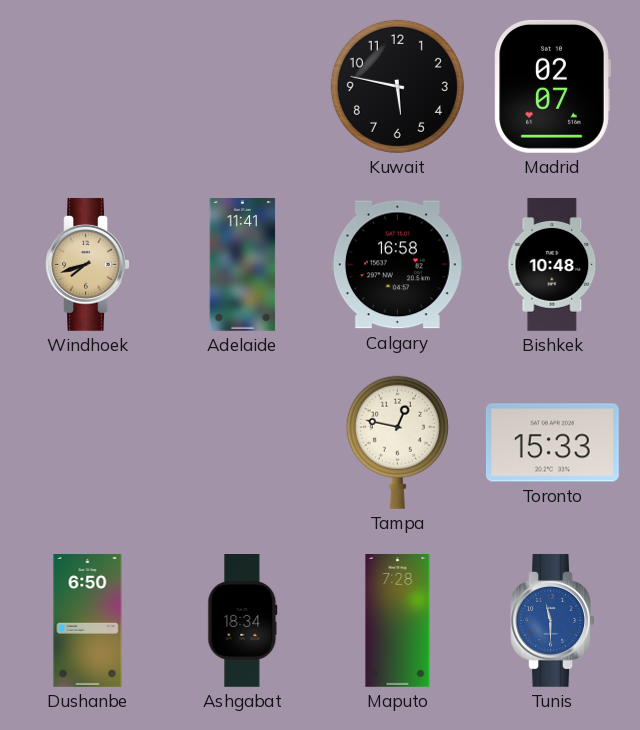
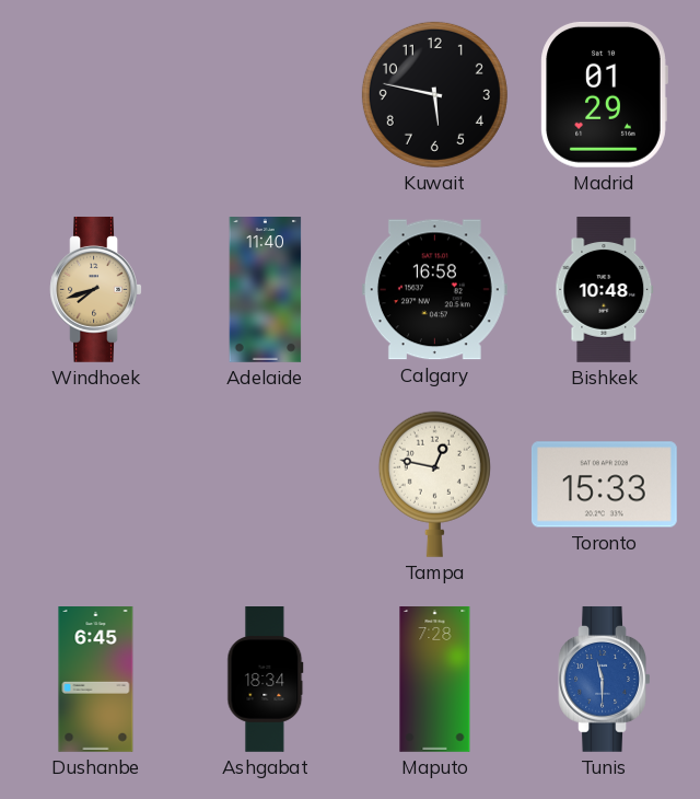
Madrid: 02:07 -> 01:29
Adelaide: 11:41 -> 11:40
Dushanbe: 6:50 -> 6:45
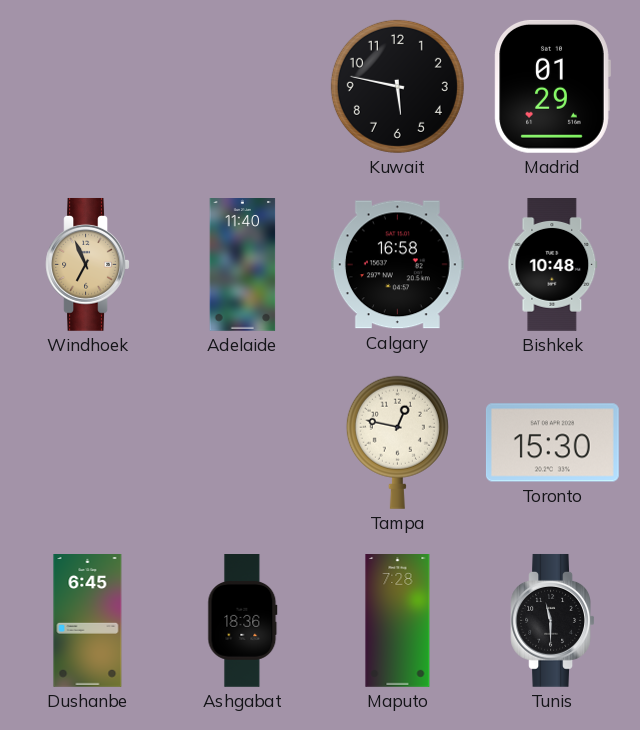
Windhoek: 7:42 -> 6:56
Toronto: 15:33 -> 15:30
Ashgabat: 18:34 -> 18:36
Tunis dial: blue -> black
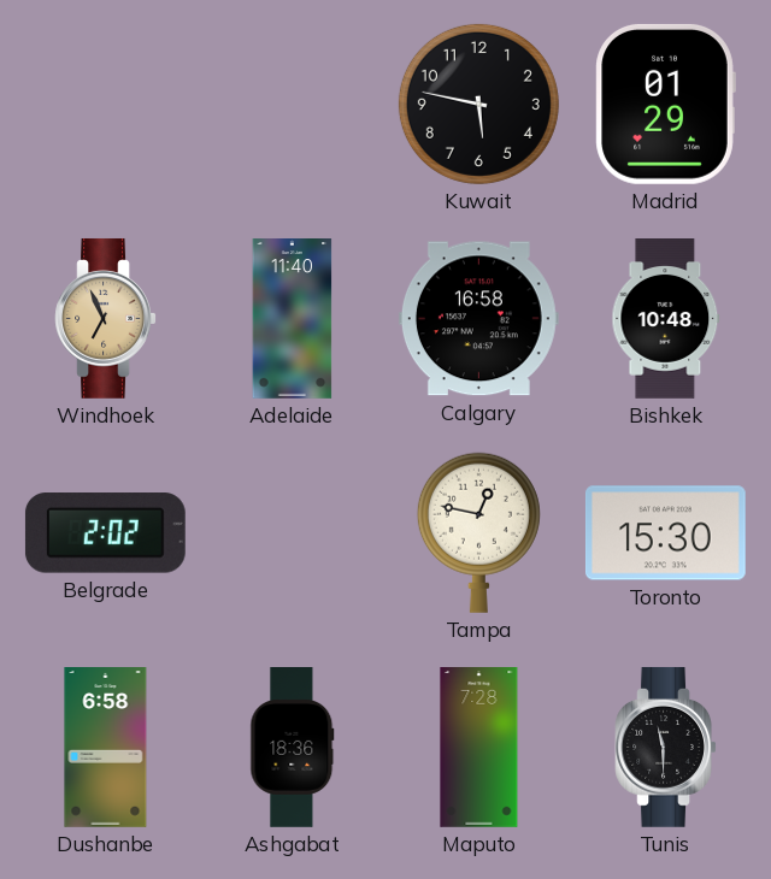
Belgrade: none -> 2:02
Dushanbe: 6:45 -> 6:58
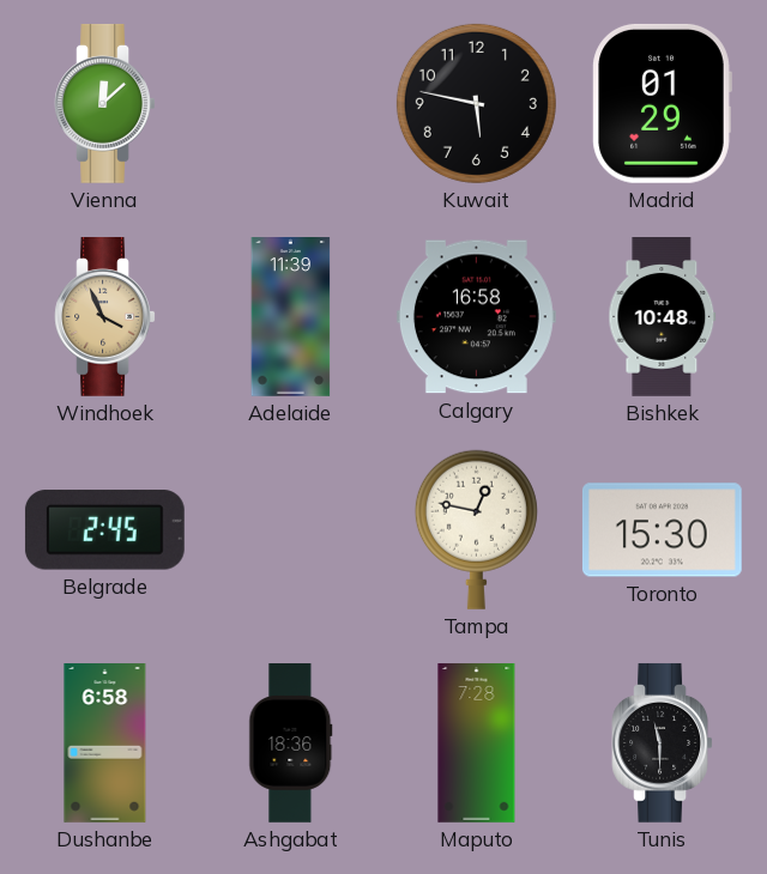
Vienna: none -> 12:08
Windhoek: 6:56 -> 3:56
Adelaide: 11:40 -> 11:39
Belgrade: 2:02 -> 2:45
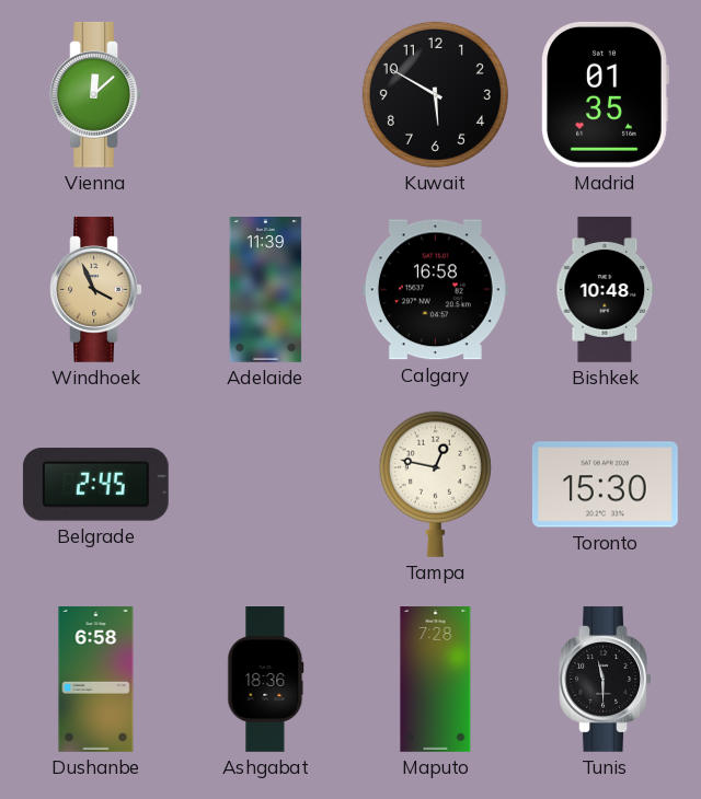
Kuwait: 5:47 -> 5:50
Madrid: 01:29 -> 01:35
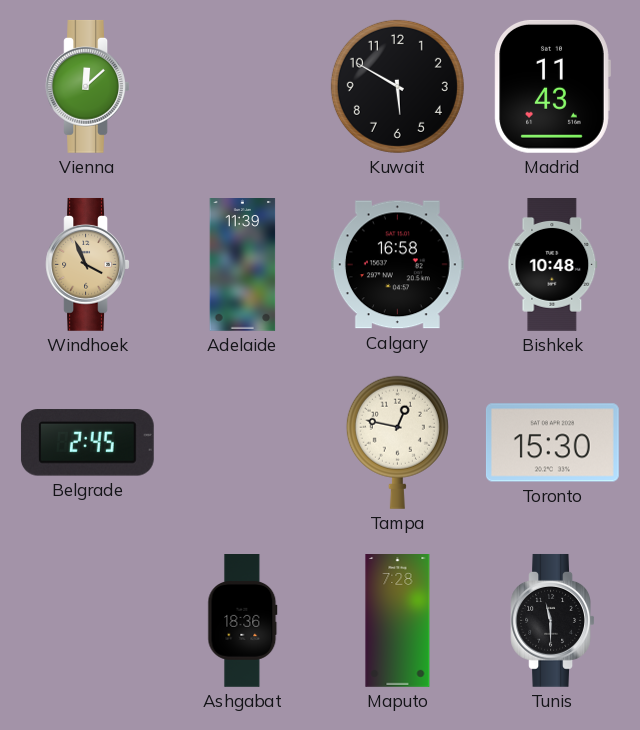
Madrid: 01:35 -> 11:43
Dushanbe: 6:58 -> none
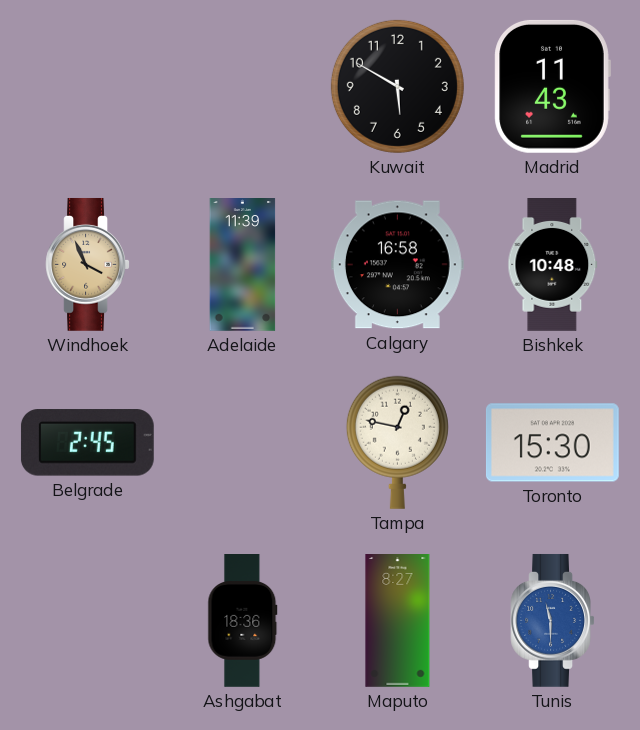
Vienna: 12:08 -> none
Maputo: 7:28 -> 8:27
Tunis dial: black -> blue
